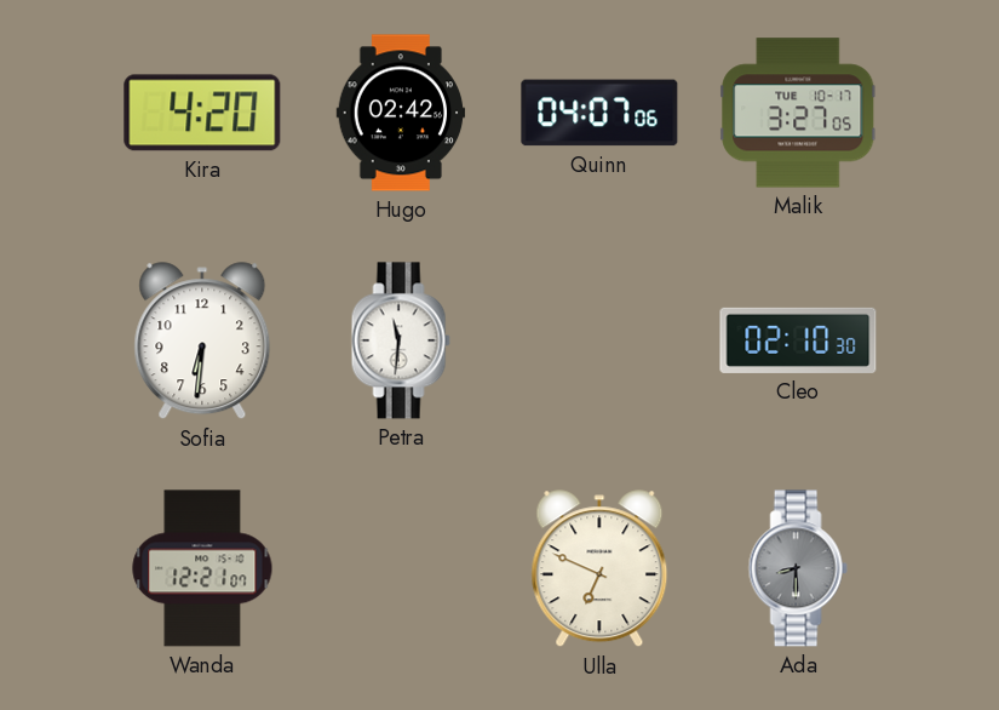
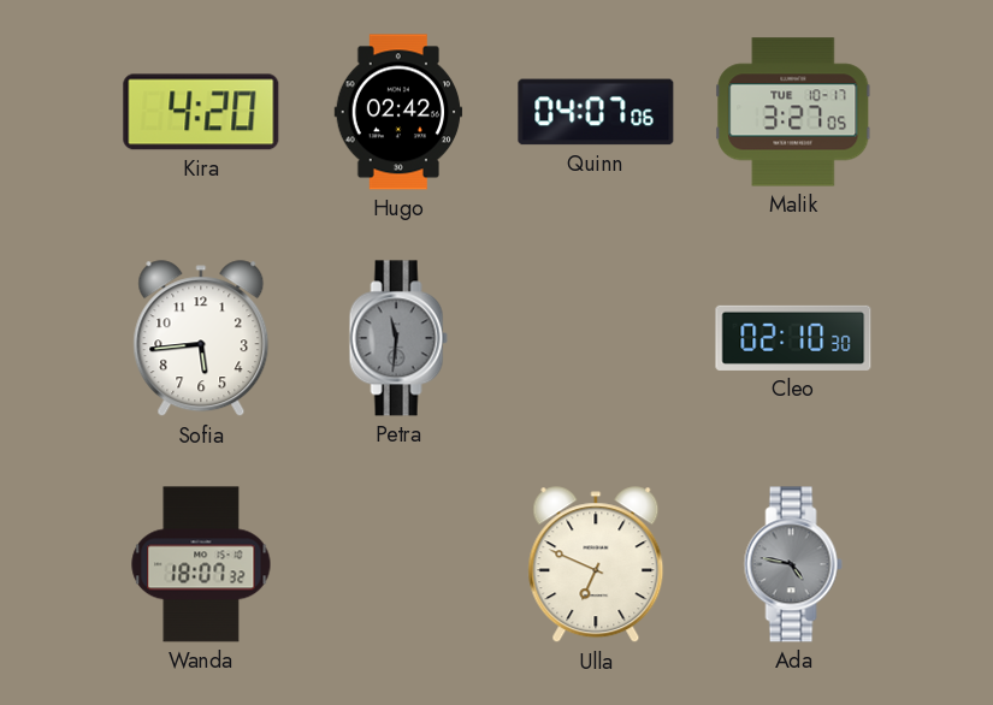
Sofia: 6:31 -> 5:44
Petra dial: white -> grey
Wanda: 12:21 -> 18:07
Ada: 8:30 -> 4:47
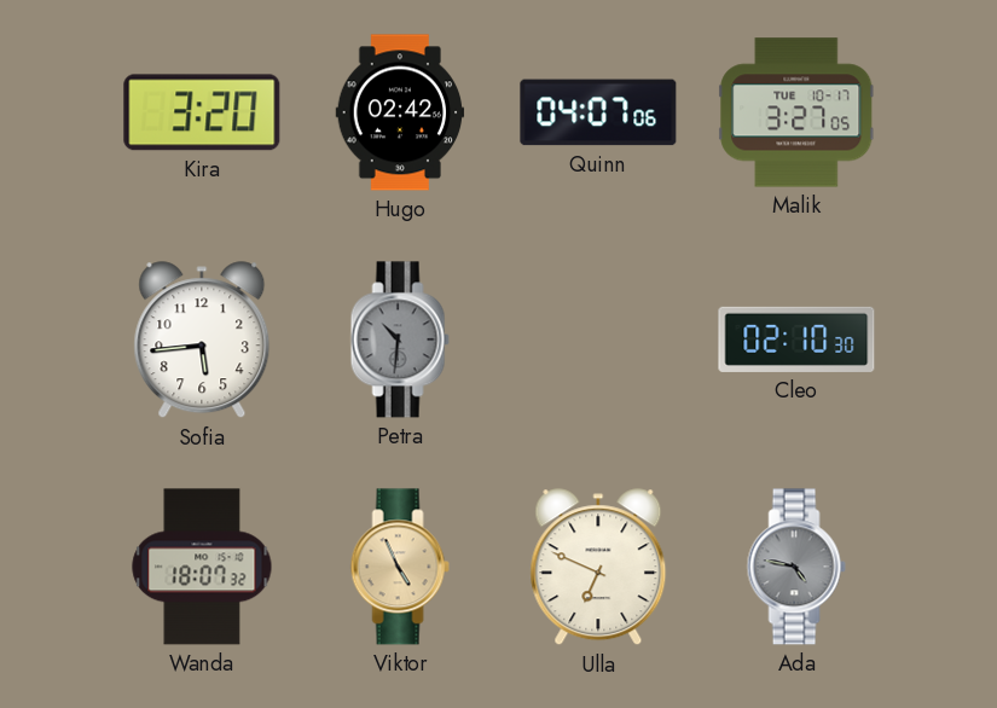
Kira: 4:20 -> 3:20
Petra: 11:31 -> 10:31
Viktor: none -> 4:56
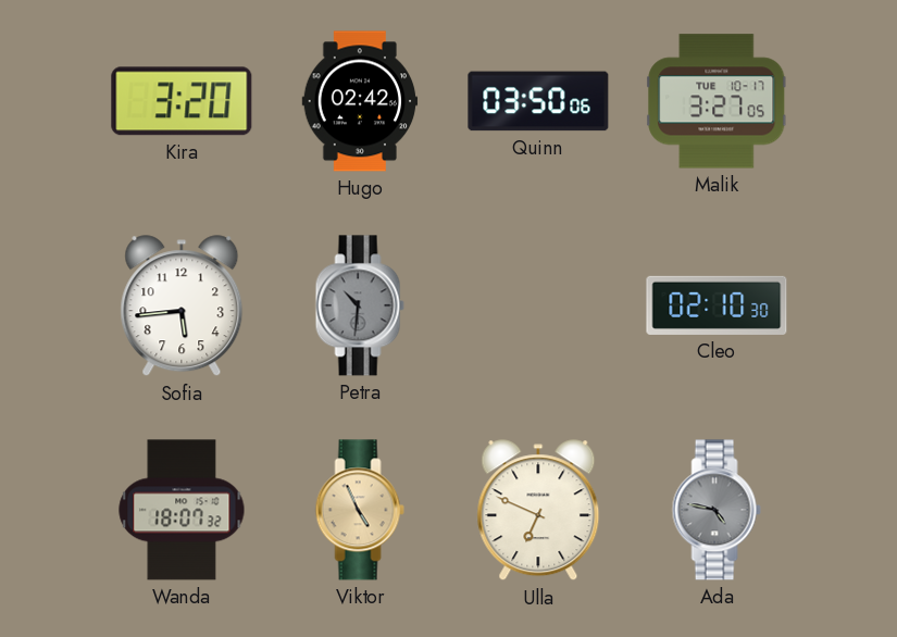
Quinn: 04:07 -> 03:50
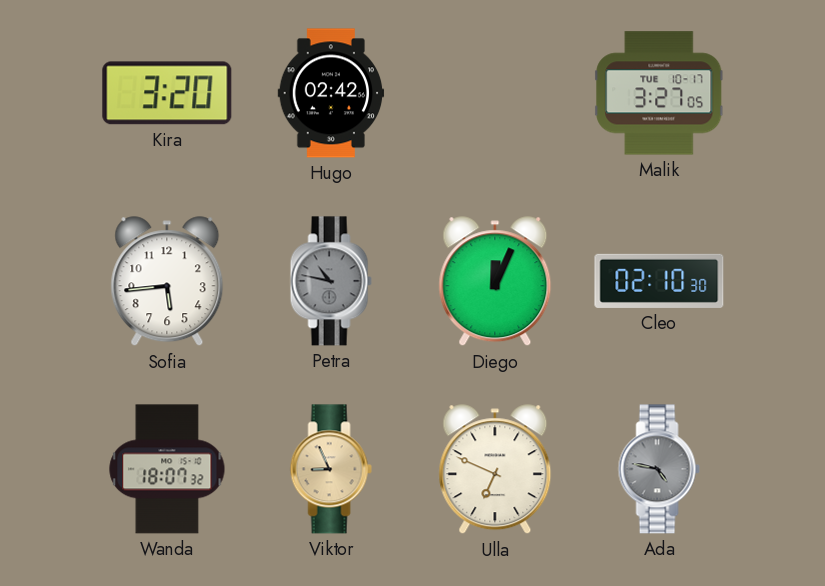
Quinn: 03:50 -> none
Petra: 10:31 -> 10:47
Diego: none -> 12:04
Viktor: 4:56 -> 8:56
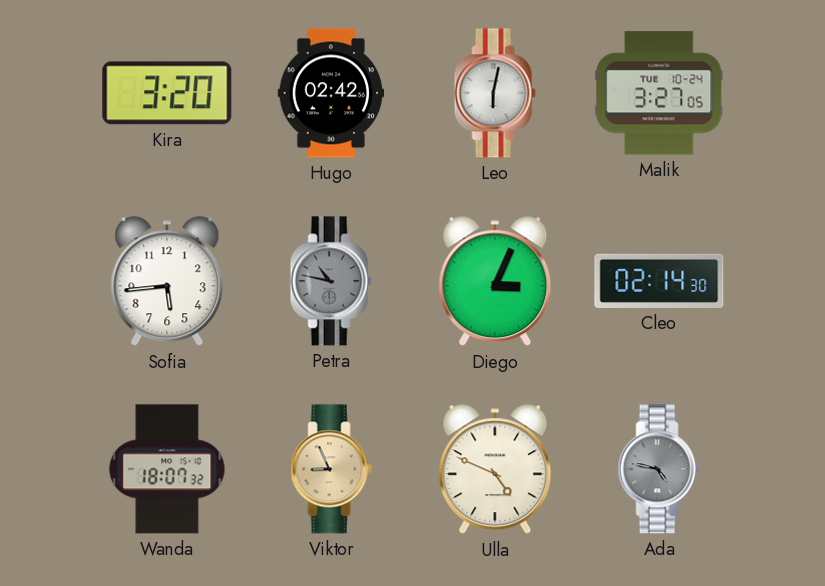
Leo: none -> 6:02
Malik date: TUE 10-17 -> TUE 10-24
Diego: 12:04 -> 3:04
Cleo: 02:10 -> 02:14
Ulla: 6:49 -> 4:49
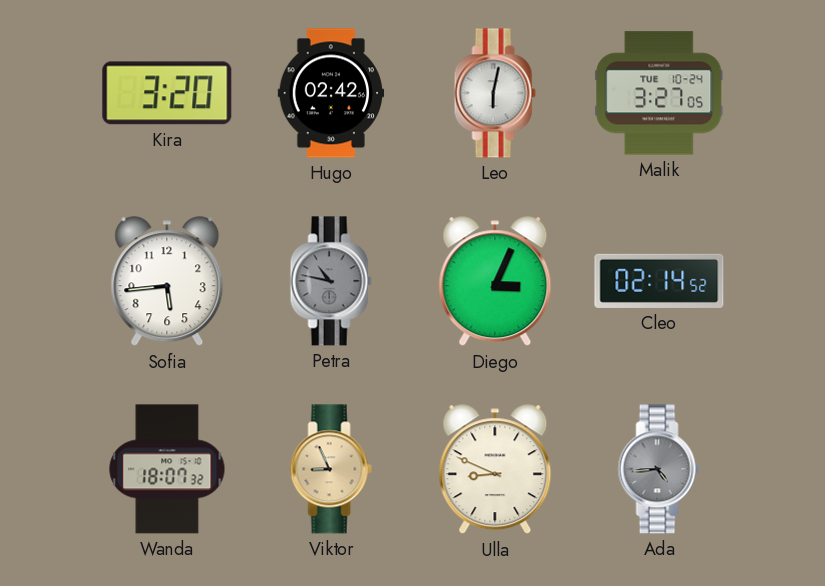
Cleo: 02:14:30 -> 02:14:52
Ulla: 4:49 -> 8:49
Ada: 4:47 -> 4:44
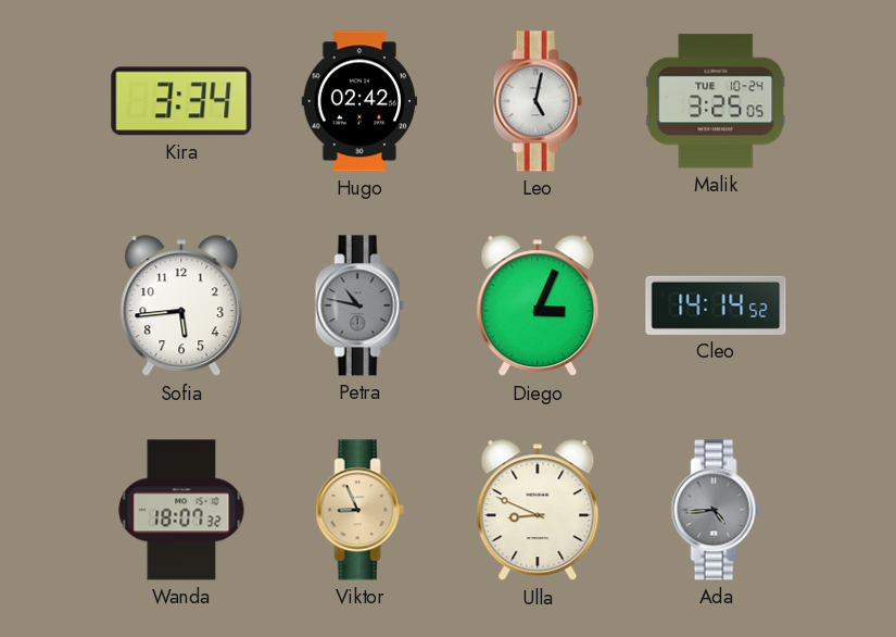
Kira: 3:20 -> 3:34
Leo: 6:02 -> 5:02
Malik: 3:27 -> 3:25
Cleo: 02:14 -> 14:14
